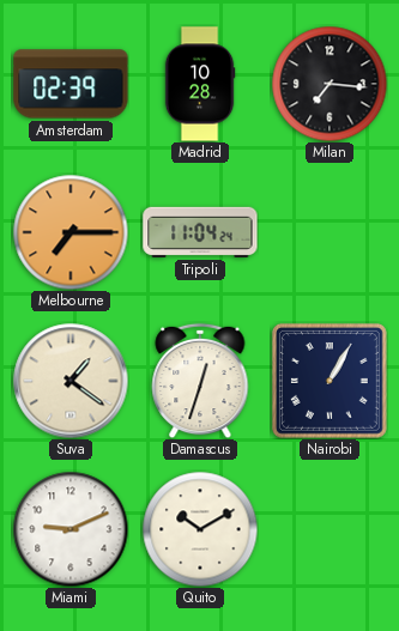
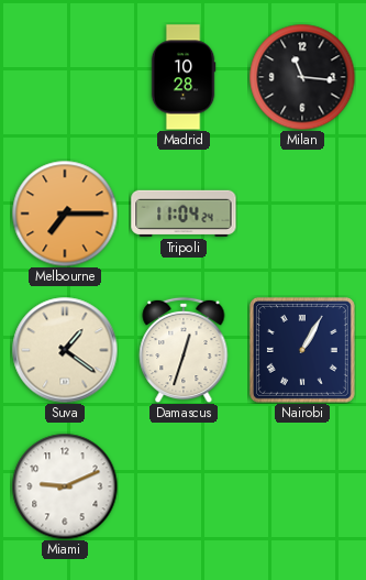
Amsterdam: 02:39 -> none
Milan: 7:16 -> 11:16
Quito: 10:10 -> none
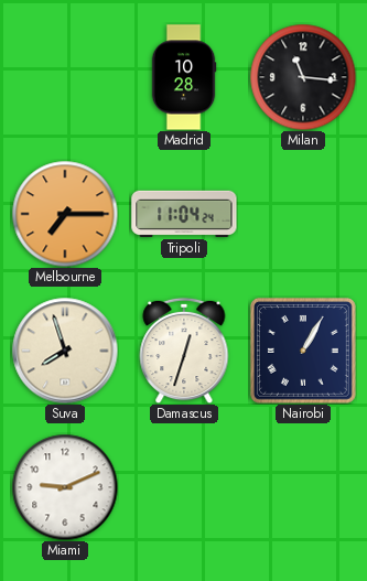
Suva: 1:21 -> 7:57
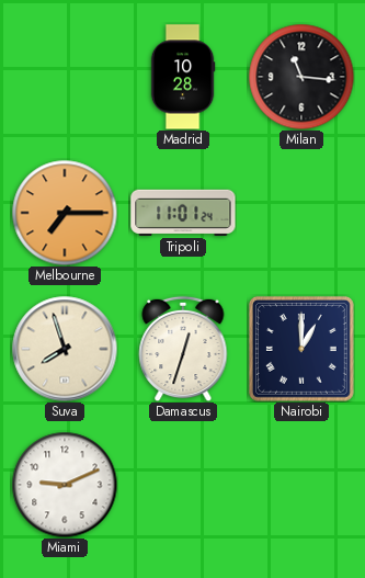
Tripoli: 11:04 -> 11:01
Nairobi: 1:05 -> 1:00
